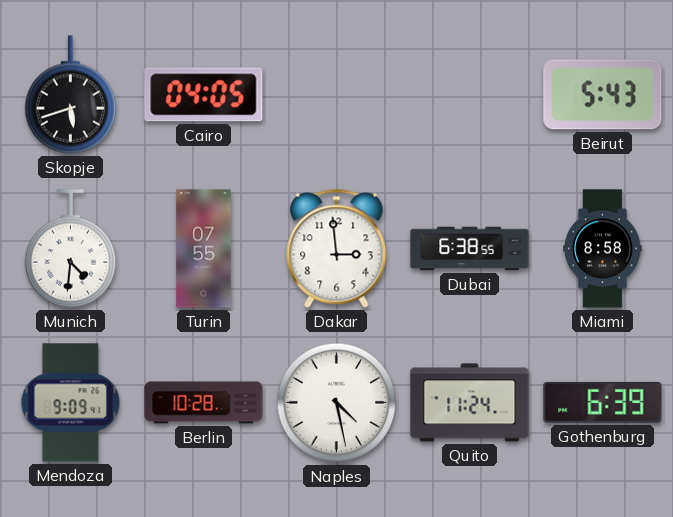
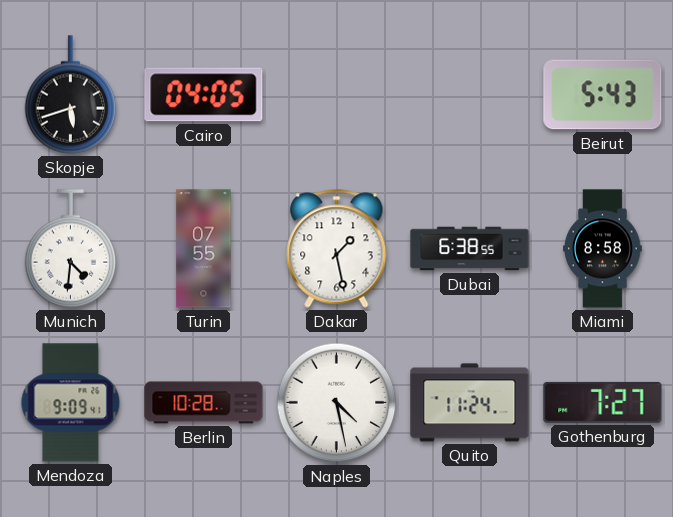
Dakar: 2:59 -> 1:28
Gothenburg: 6:39 -> 7:27
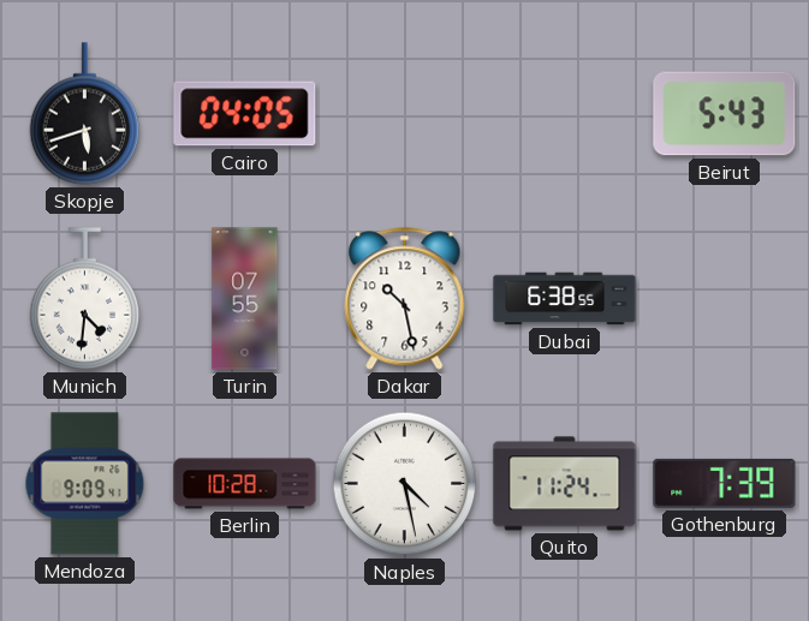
Dakar: 1:28 -> 10:28
Miami: 8:58 -> none
Gothenburg: 7:27 -> 7:39
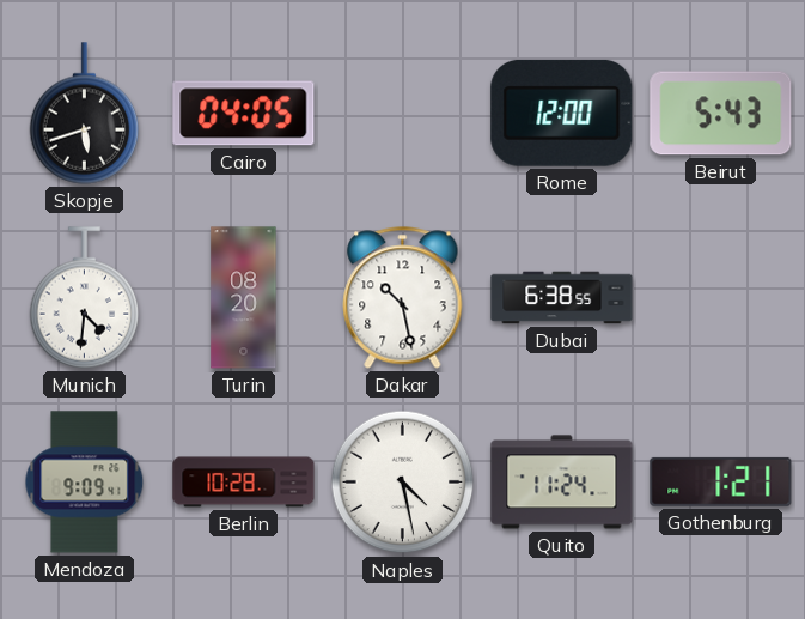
Rome: none -> 12:00
Turin: 07:55 -> 08:20
Gothenburg: 7:39 -> 1:21
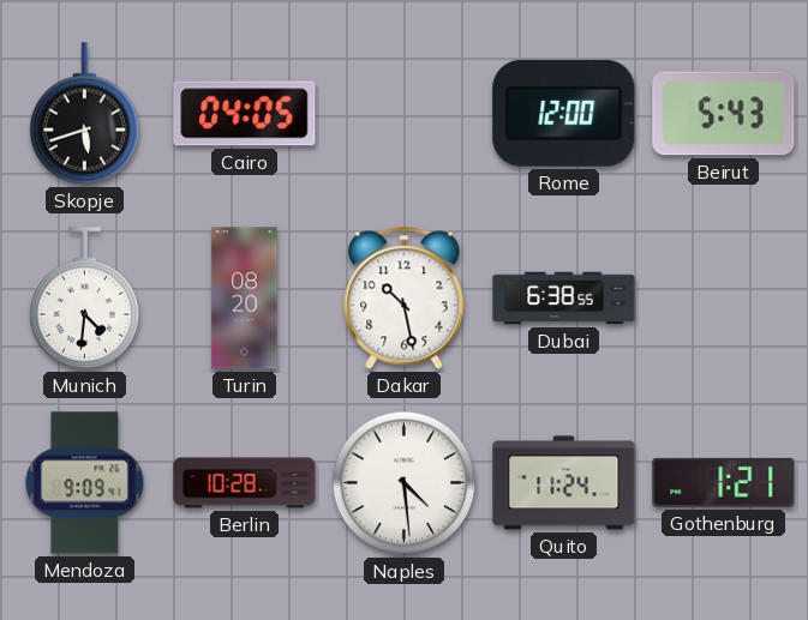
Naples: 4:28 -> 4:29
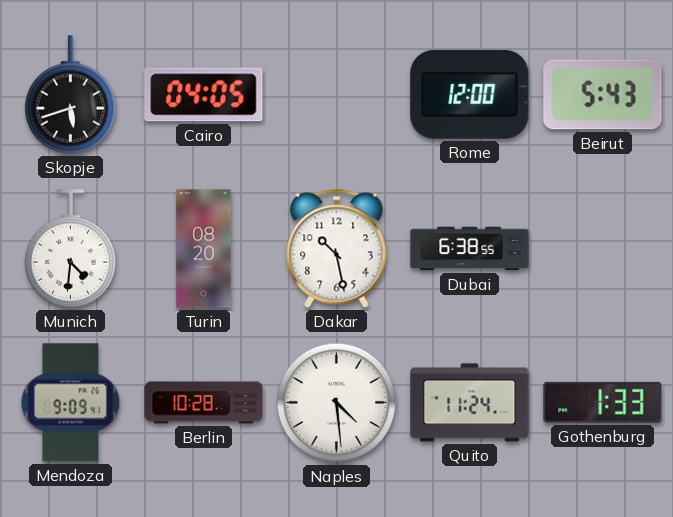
Gothenburg: 1:21 -> 1:33
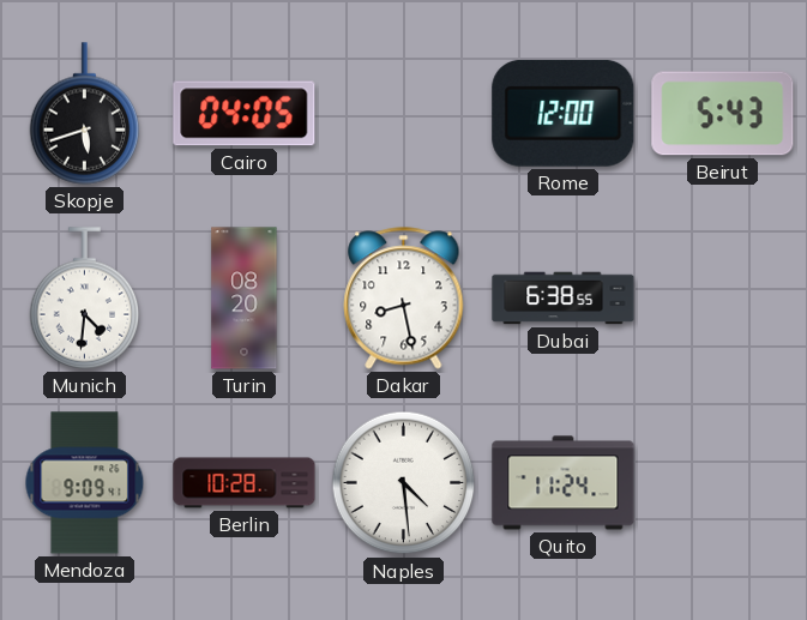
Dakar: 10:28 -> 8:28
Gothenburg: 1:33 -> none
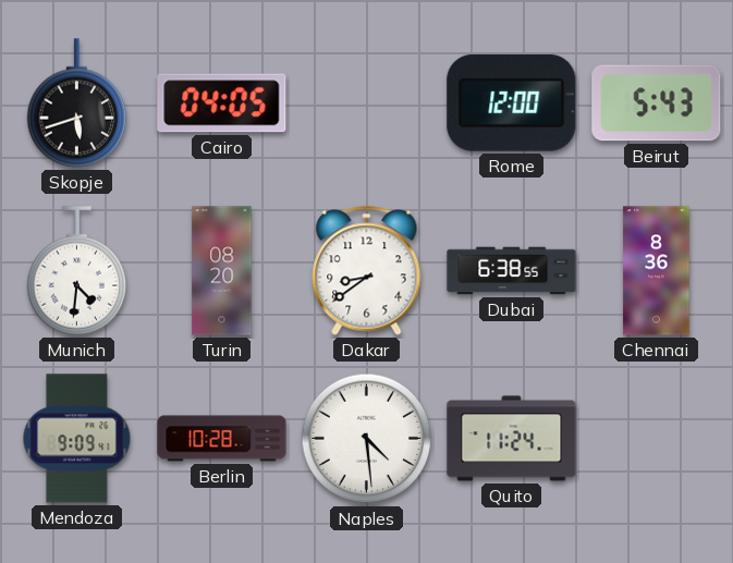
Dakar: 8:28 -> 8:39
Chennai: none -> 8:36
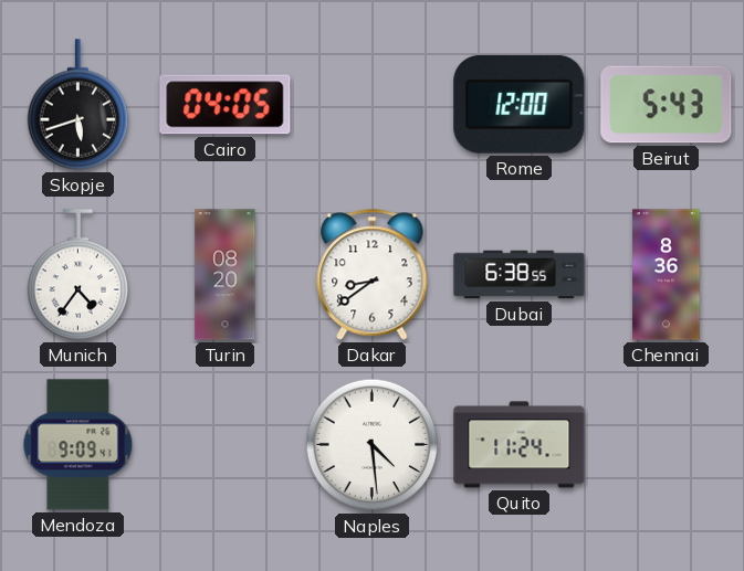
Munich: 4:31 -> 4:36
Berlin: 10:28 -> none
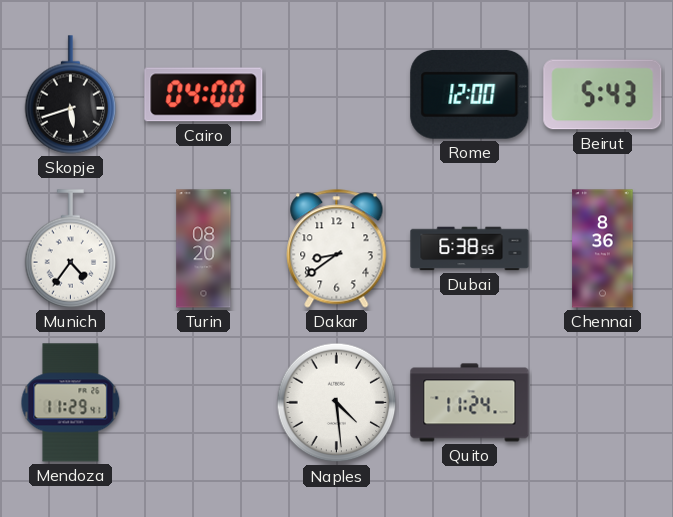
Cairo: 04:05 -> 04:00
Mendoza: 9:09 -> 11:29
